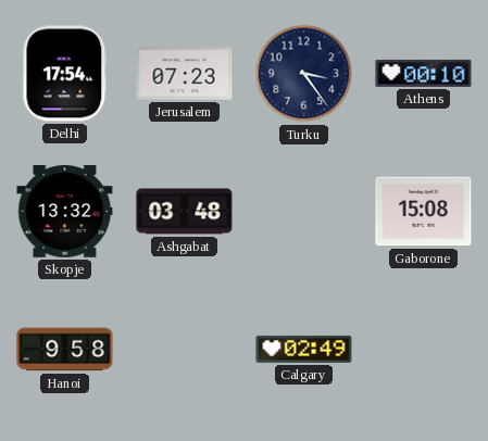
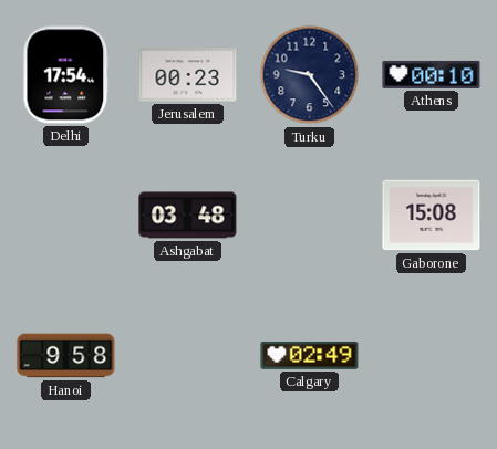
Jerusalem: 07:23 -> 00:23
Turku: 3:24 -> 9:24
Skopje: 13:32 -> none
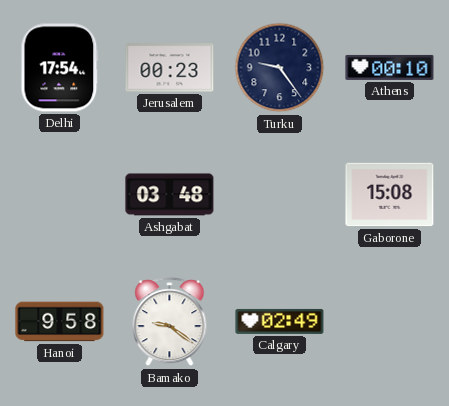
Bamako: none -> 9:21
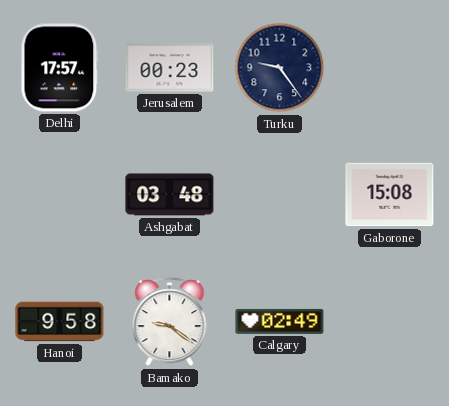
Delhi: 17:54 -> 17:57
Athens: 00:10 -> none
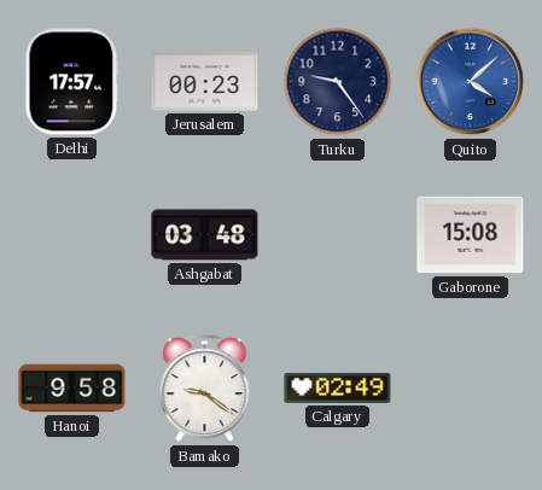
Quito: none -> 4:08
